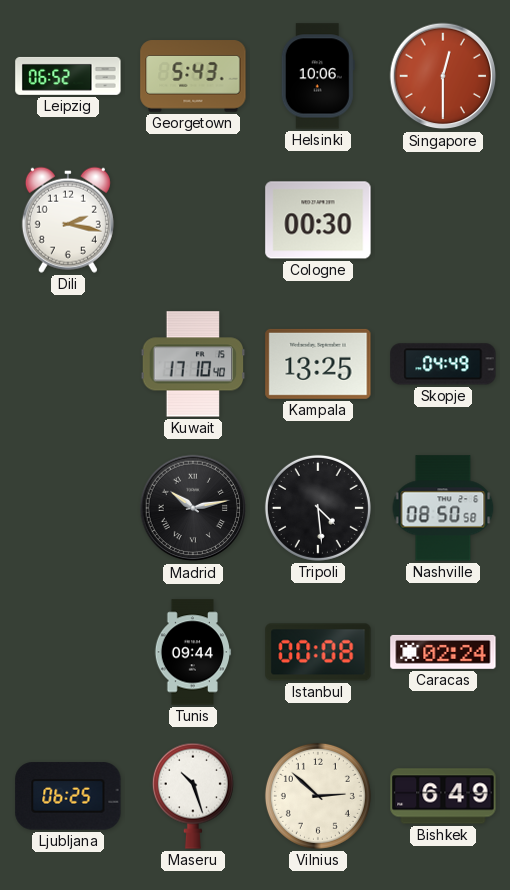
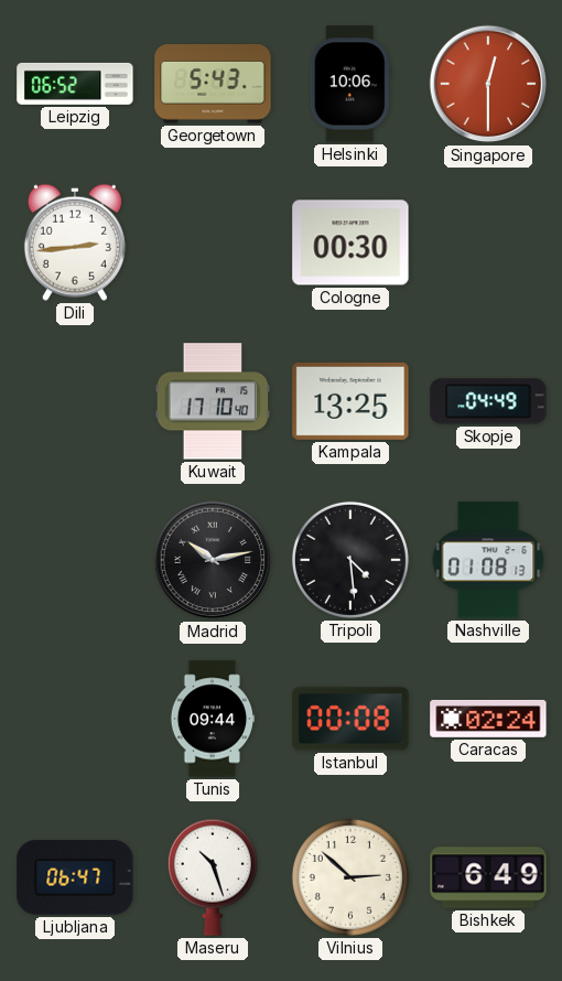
Dili: 2:17 -> 2:44
Nashville: 08:50 -> 01:08
Ljubljana: 06:25 -> 06:47
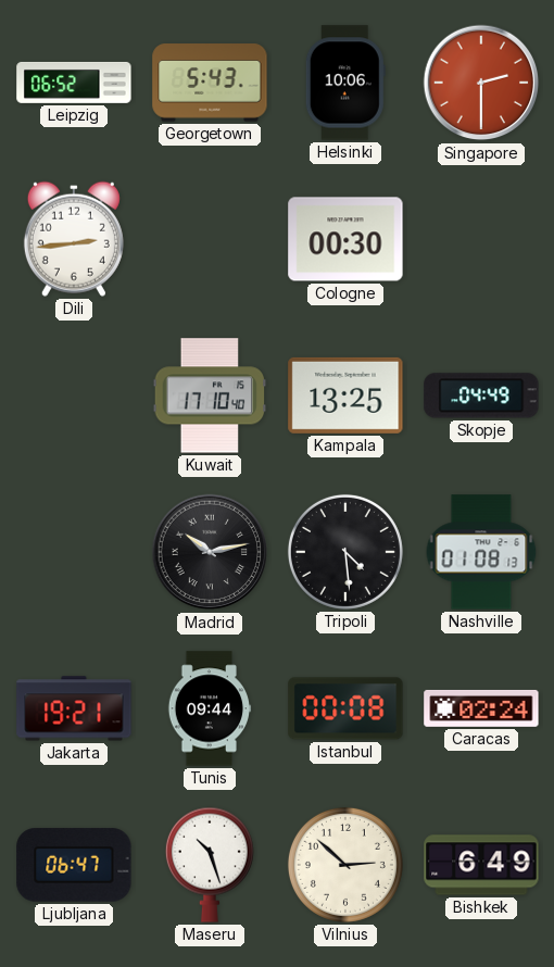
Singapore: 12:30 -> 2:30
Jakarta: none -> 19:21
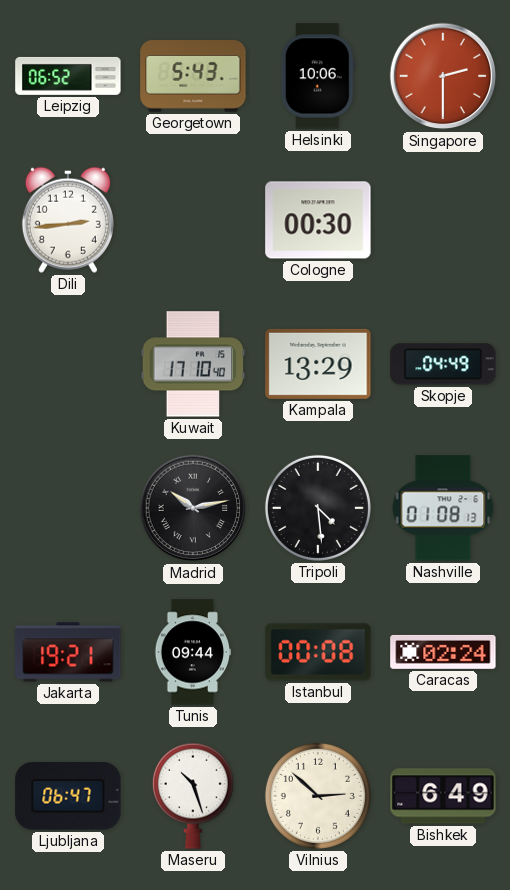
Kampala: 13:25 -> 13:29
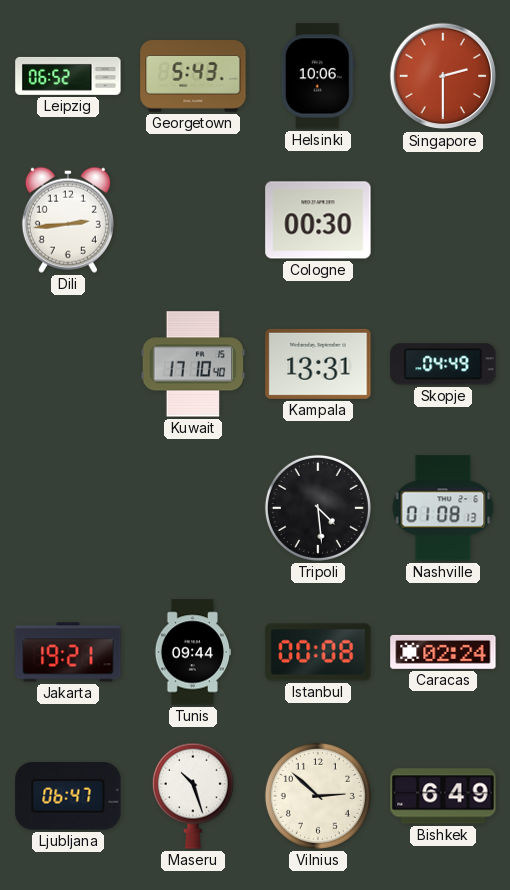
Kampala: 13:29 -> 13:31
Madrid: 10:13 -> none
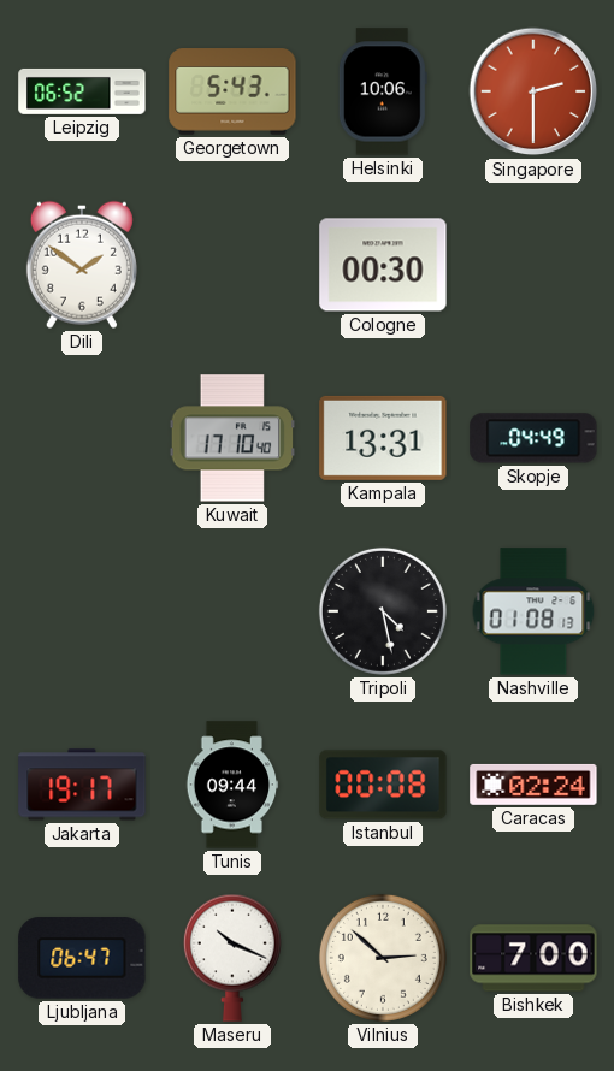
Dili: 2:44 -> 1:51
Tripoli: 4:29 -> 4:28
Jakarta: 19:21 -> 19:17
Maseru: 10:27 -> 10:19
Bishkek: 6:49 -> 7:00
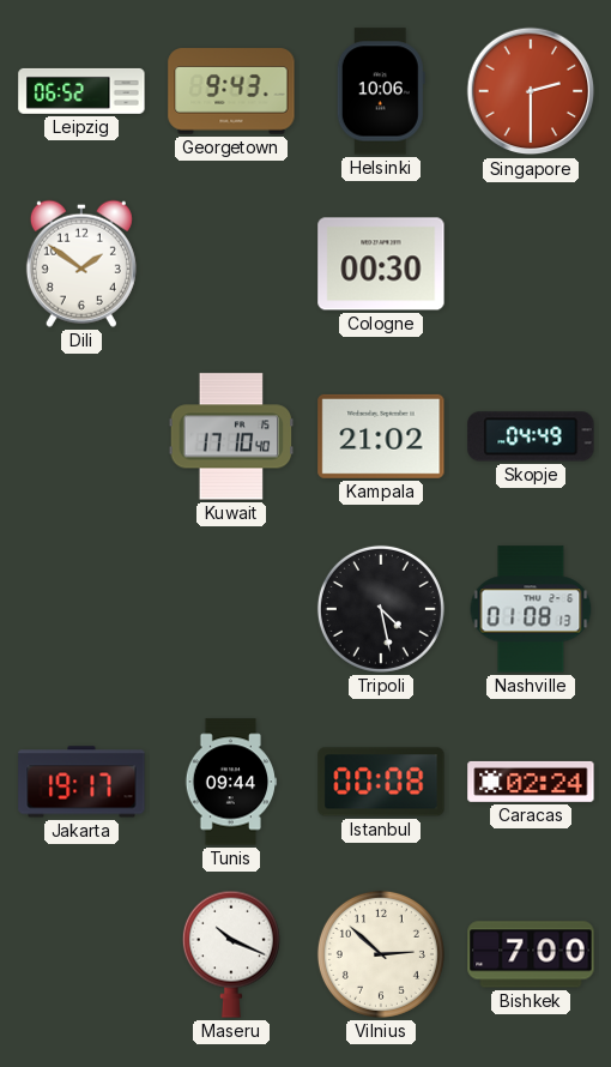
Georgetown: 5:43 -> 9:43
Kampala: 13:31 -> 21:02
Ljubljana: 06:47 -> none
